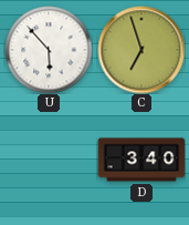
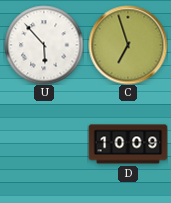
D: 3:40 -> 10:09
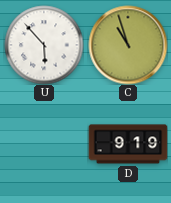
C: 6:57 -> 10:57
D: 10:09 -> 9:19
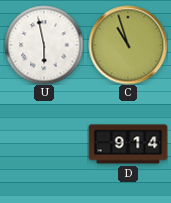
U: 5:53 -> 5:58
D: 9:19 -> 9:14
